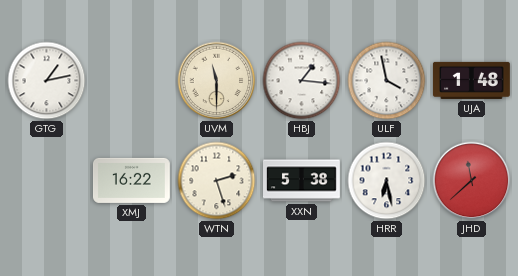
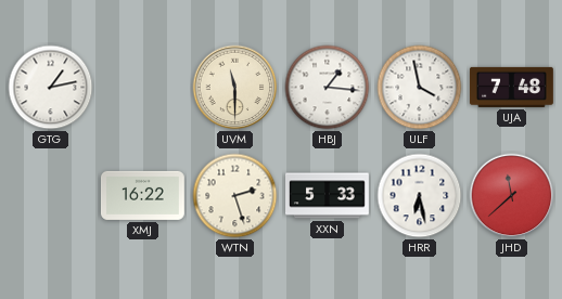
UJA: 1:48 -> 7:48
XXN: 5:38 -> 5:33
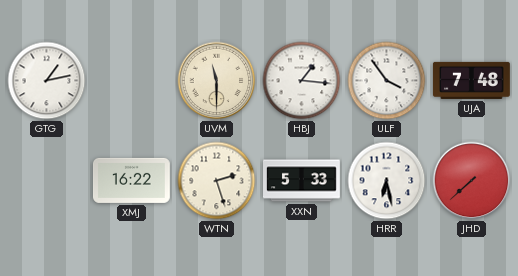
ULF: 3:58 -> 3:54
JHD: 11:38 -> 7:38
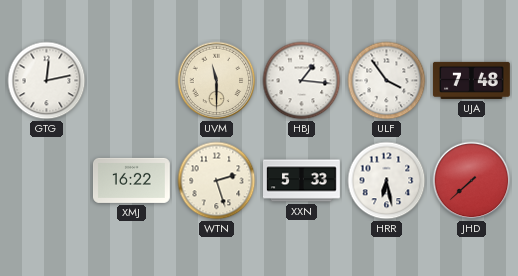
GTG: 1:13 -> 12:13
